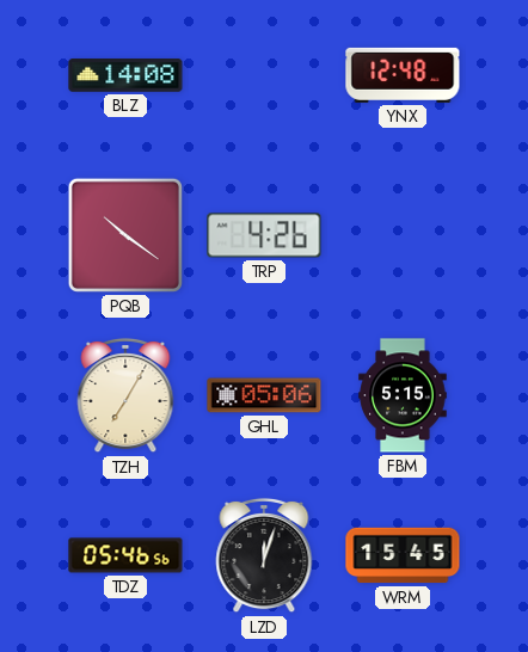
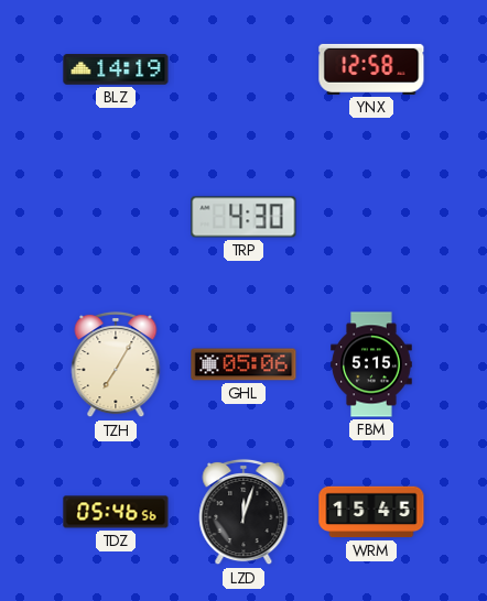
BLZ: 14:08 -> 14:19
YNX: 12:48 -> 12:58
PQB: 10:21 -> none
TRP: 4:26 -> 4:30
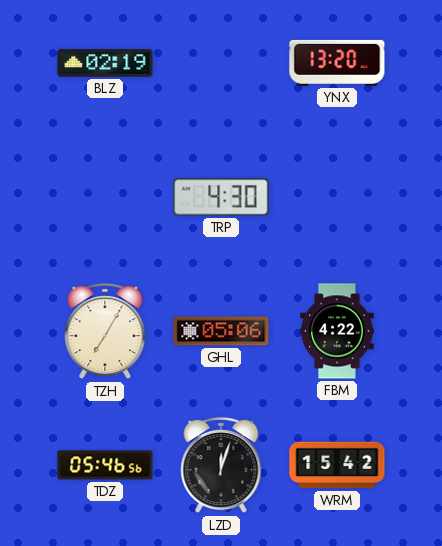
BLZ: 14:19 -> 02:19
YNX: 12:58 -> 13:20
FBM: 5:15 -> 4:22
WRM: 15:45 -> 15:42
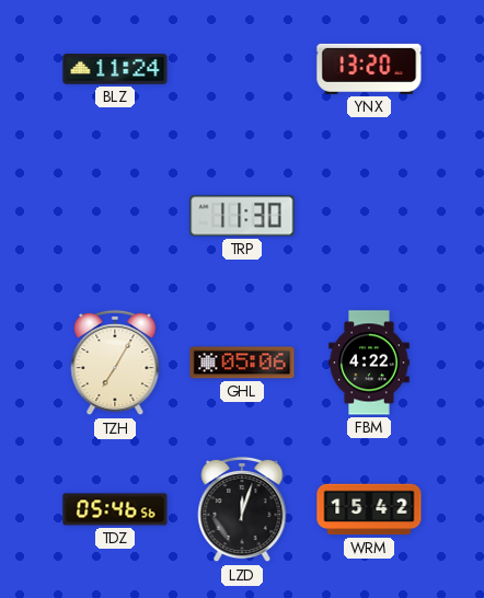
BLZ: 02:19 -> 11:24
TRP: 4:30 -> 11:30
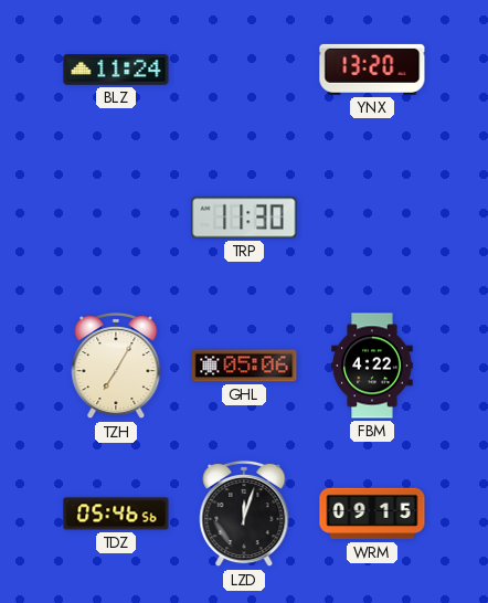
WRM: 15:42 -> 09:15
